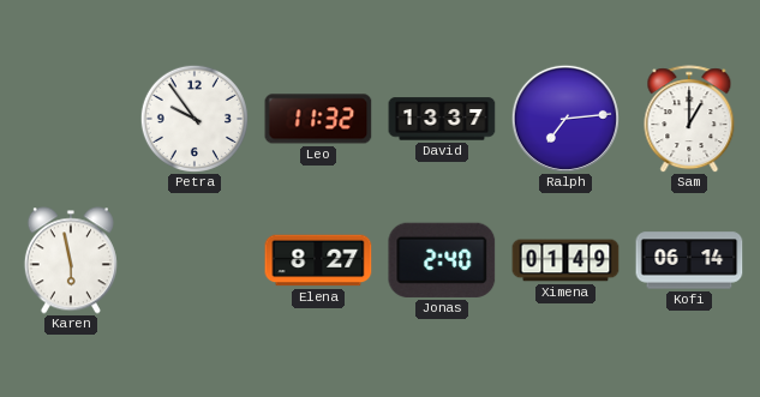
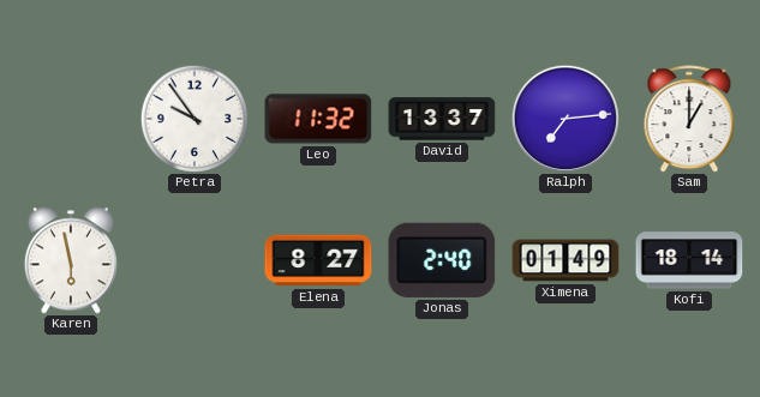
Kofi: 06:14 -> 18:14
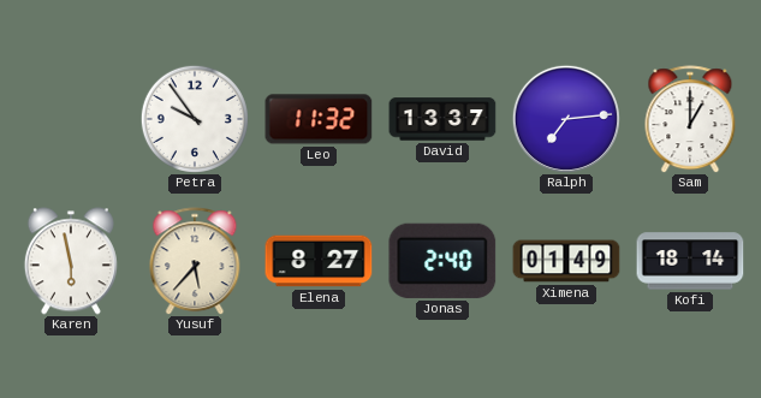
Yusuf: none -> 5:37
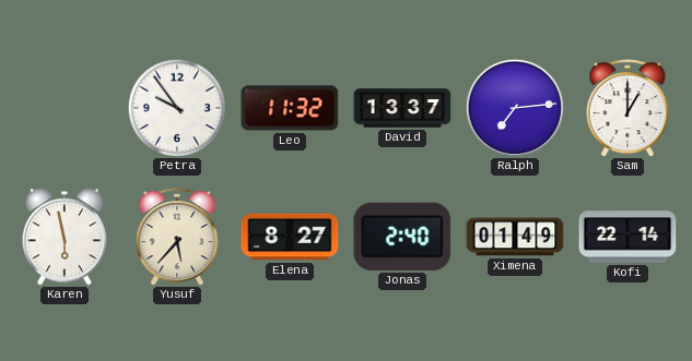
Kofi: 18:14 -> 22:14
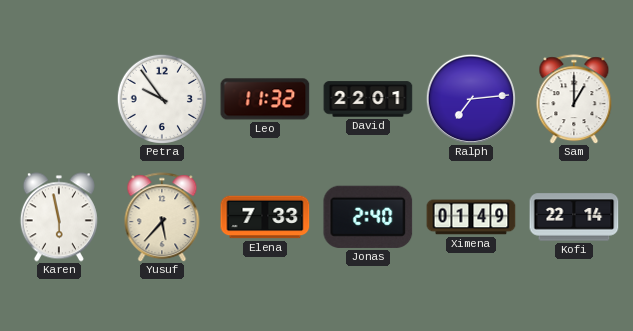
David: 13:37 -> 22:01
Elena: 8:27 -> 7:33
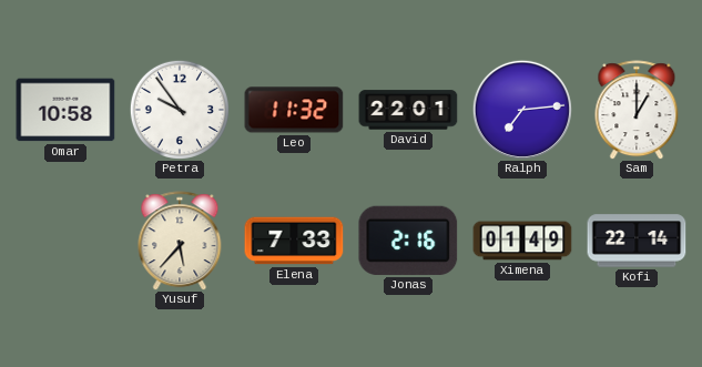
Omar: none -> 10:58
Karen: 5:58 -> none
Jonas: 2:40 -> 2:16
